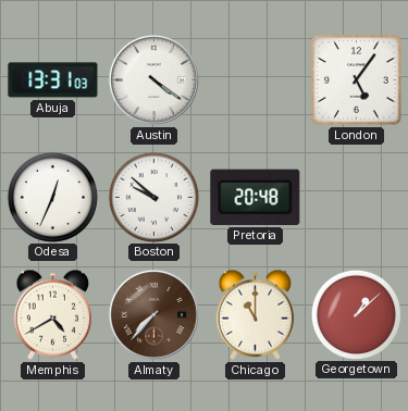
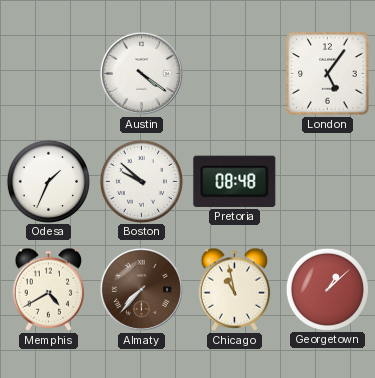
Abuja: 13:31 -> none
Odesa: 12:34 -> 1:34
Pretoria: 20:48 -> 08:48
Chicago: 11:00 -> 10:58
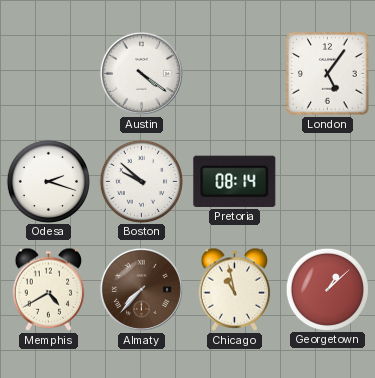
Odesa: 1:34 -> 2:18
Pretoria: 08:48 -> 08:14
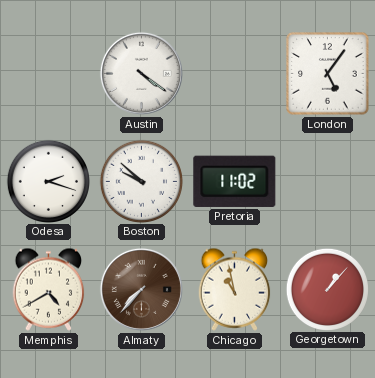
Pretoria: 08:14 -> 11:02
Georgetown: 1:08 -> 1:07
